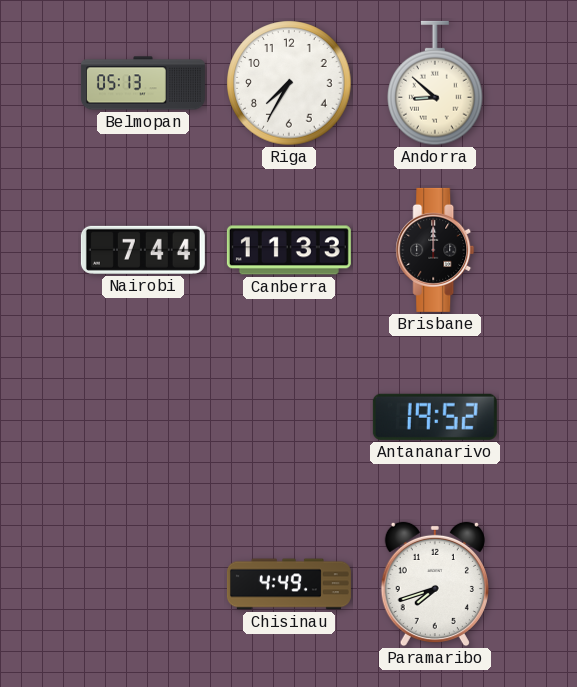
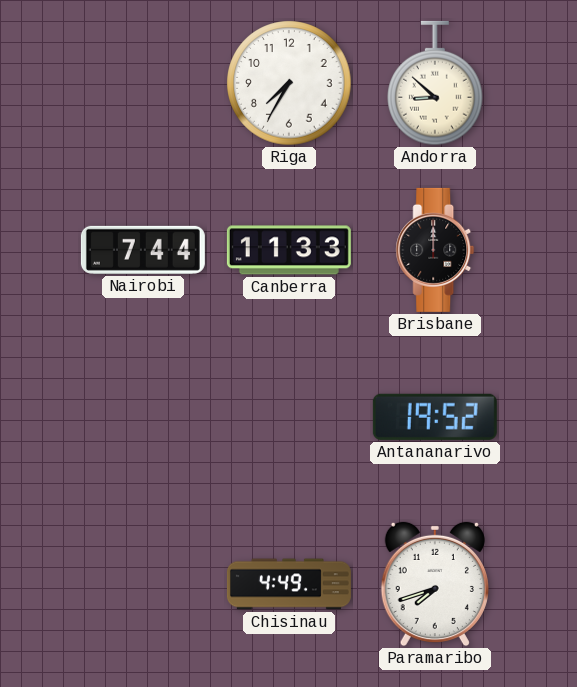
Belmopan: 05:13 -> none
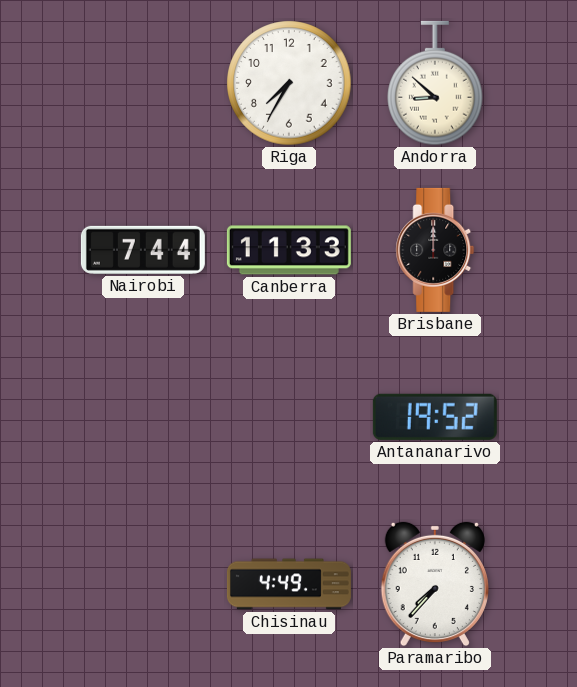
Paramaribo: 7:42 -> 7:37
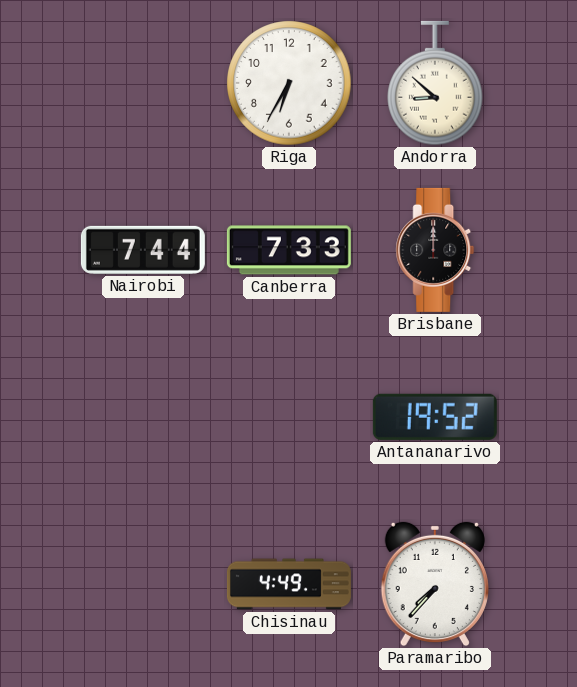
Riga: 7:35 -> 6:35
Canberra: 11:33 -> 7:33
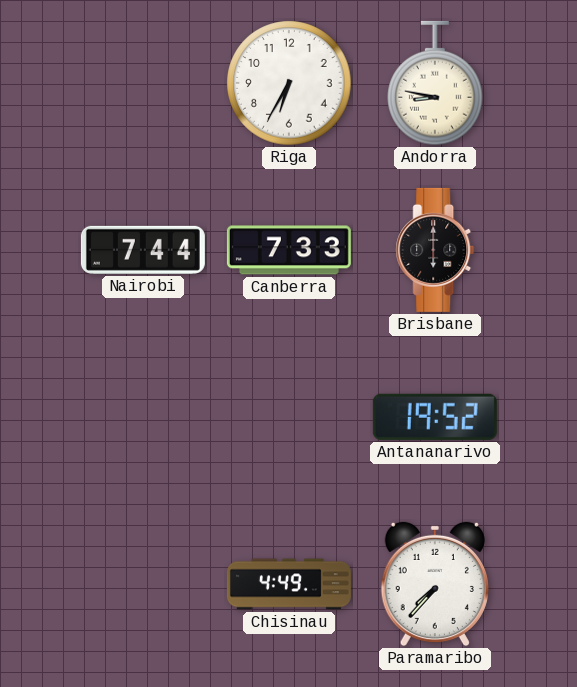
Andorra: 8:52 -> 8:47
Brisbane: 12:00 -> 6:00
